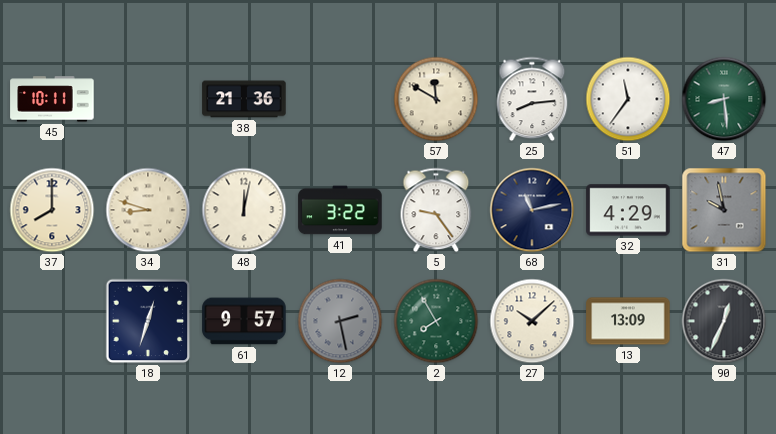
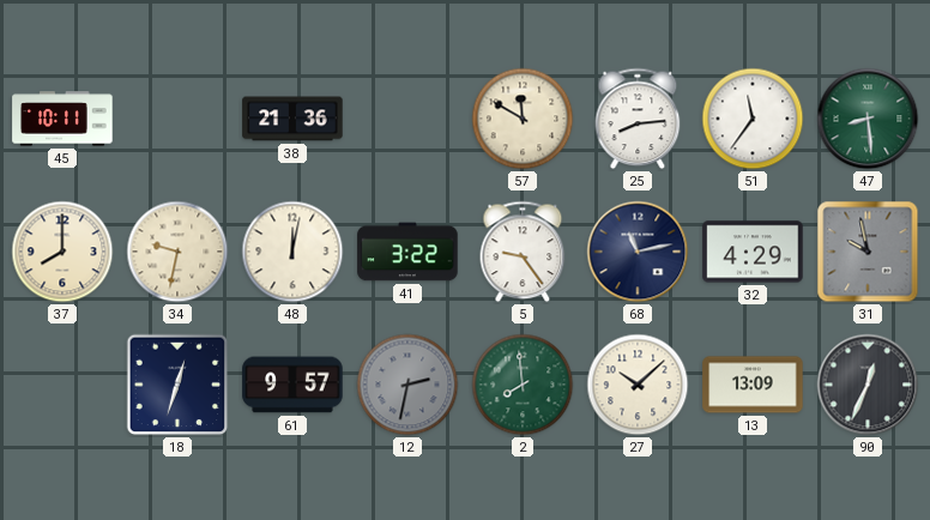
34: 8:48 -> 9:32
12: 2:28 -> 2:32
2: 7:55 -> 7:59
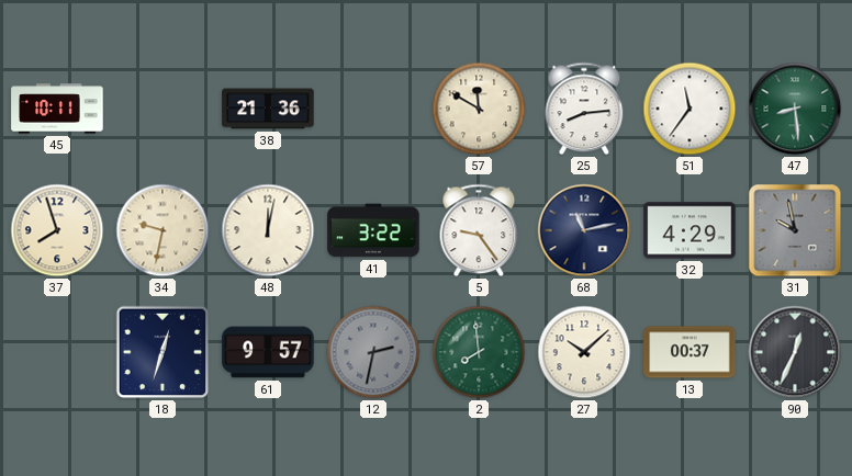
37: 8:00 -> 7:57
13: 13:09 -> 00:37
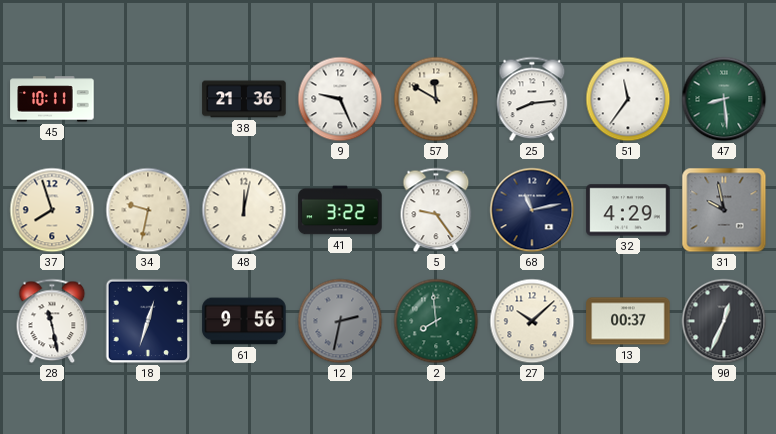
9: none -> 9:26
28: none -> 11:28
61: 9:57 -> 9:56
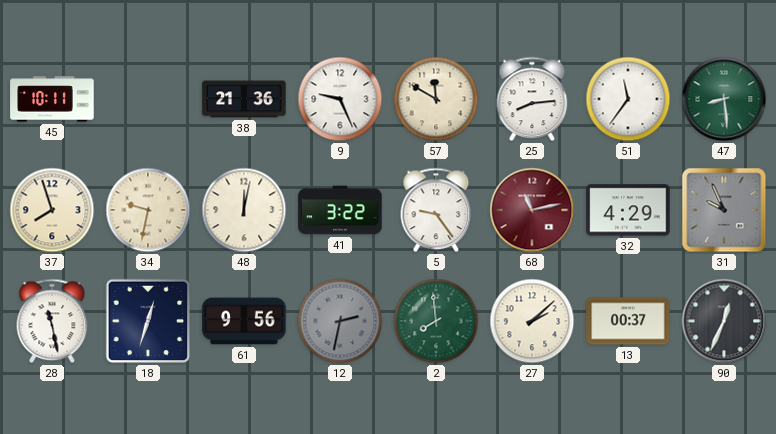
68 dial: navy -> burgundy
31: 9:58 -> 9:56
27: 10:08 -> 2:08
